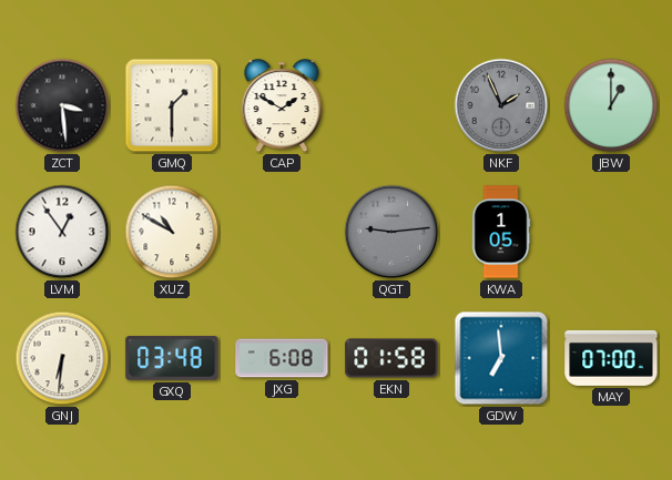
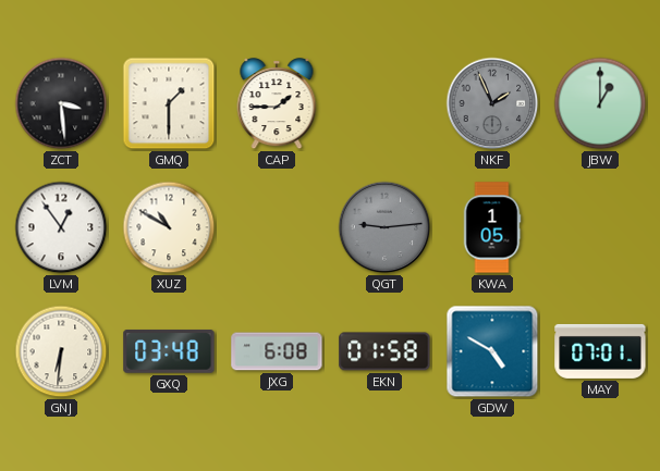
CAP: 1:50 -> 1:45
GDW: 6:59 -> 4:50
MAY: 07:00 -> 07:01
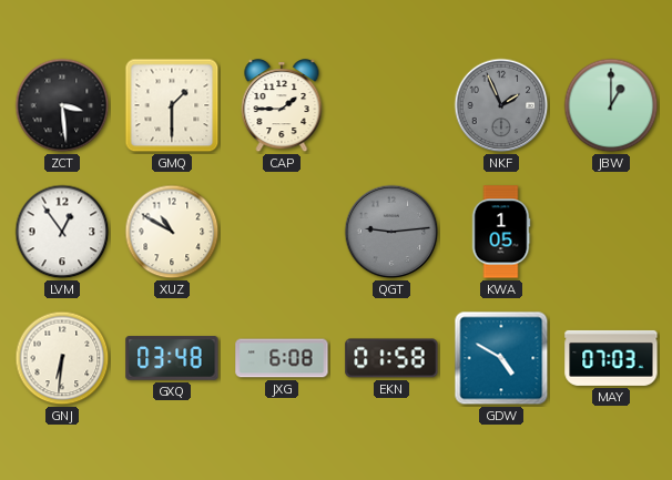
MAY: 07:01 -> 07:03
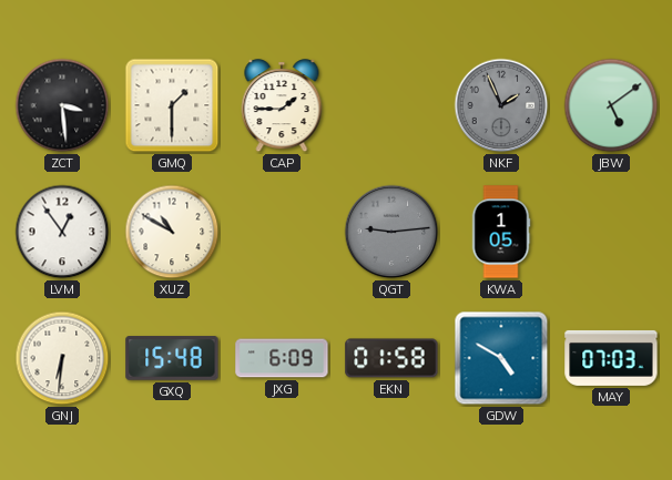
JBW: 1:00 -> 5:09
GXQ: 03:48 -> 15:48
JXG: 6:08 -> 6:09
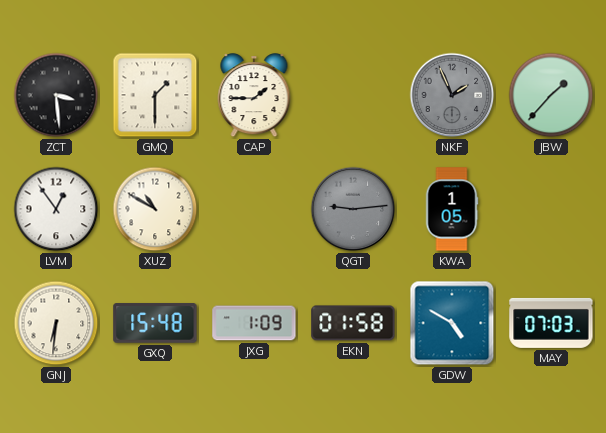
JBW: 5:09 -> 1:37
JXG: 6:09 -> 1:09
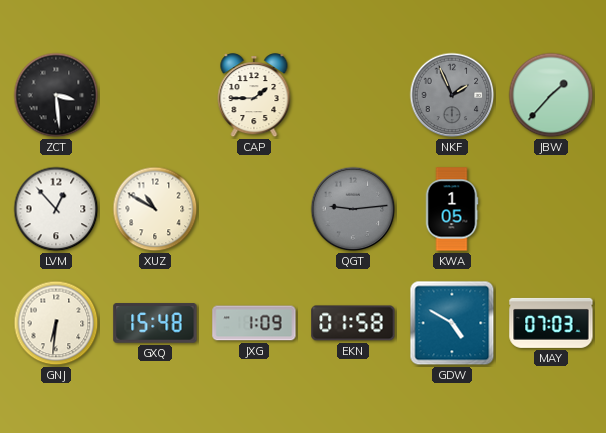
GMQ: 1:30 -> none
LVM: 12:54 -> 12:53
